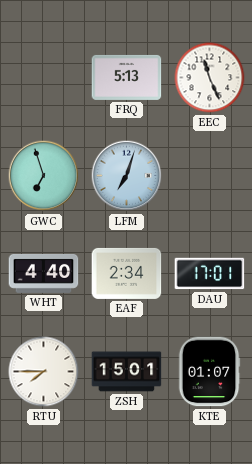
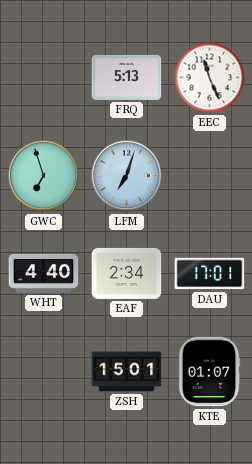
RTU: 7:45 -> none
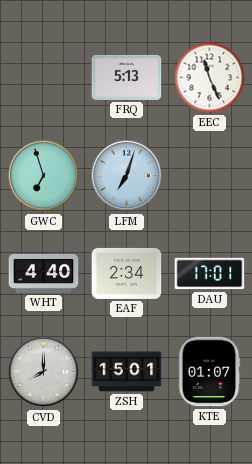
CVD: none -> 8:00
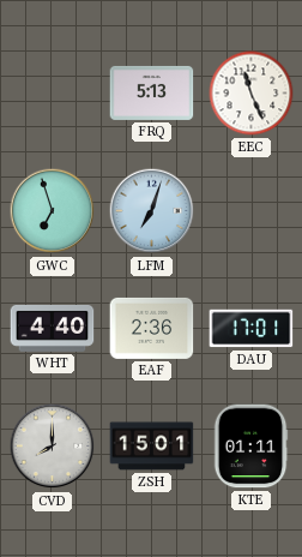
EAF: 2:34 -> 2:36
KTE: 01:07 -> 01:11
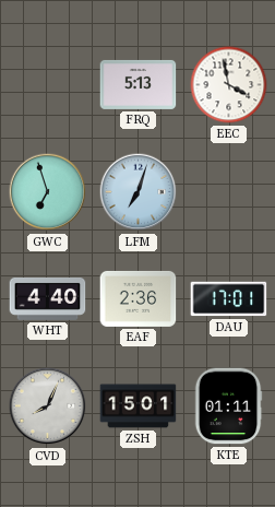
EEC: 11:26 -> 3:58
CVD: 8:00 -> 8:04
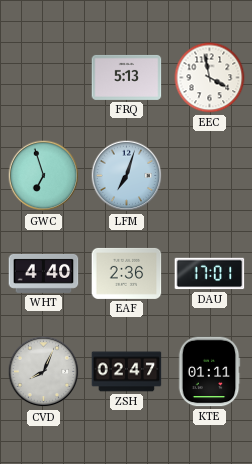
ZSH: 15:01 -> 02:47
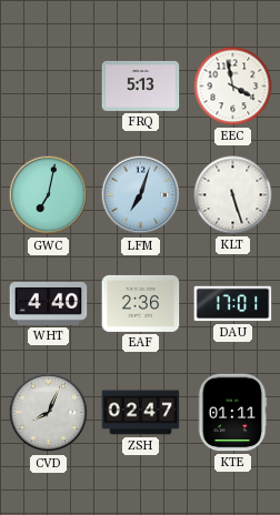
GWC: 6:57 -> 7:02
KLT: none -> 5:27
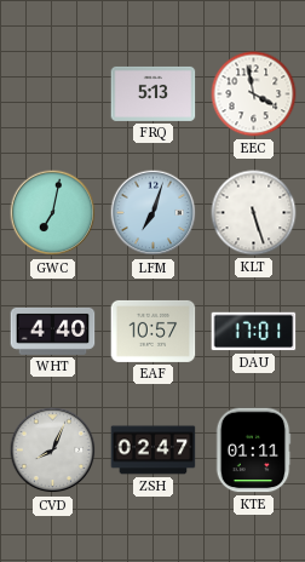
EAF: 2:36 -> 10:57
